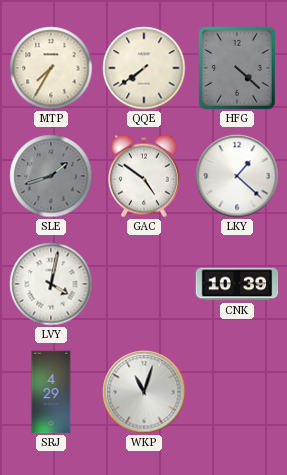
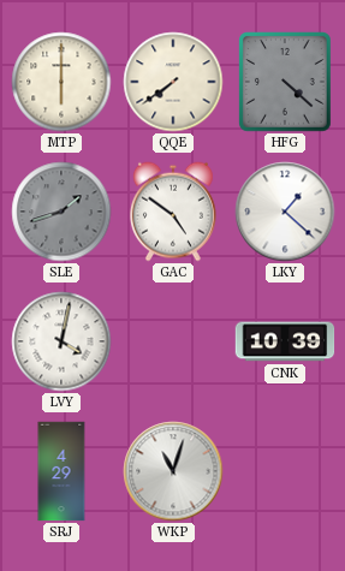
MTP: 7:35 -> 6:00
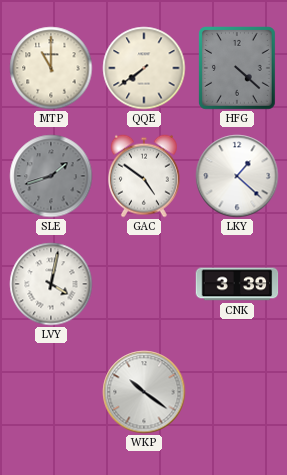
MTP: 6:00 -> 11:00
CNK: 10:39 -> 3:39
SRJ: 4:29 -> none
WKP: 11:03 -> 10:21
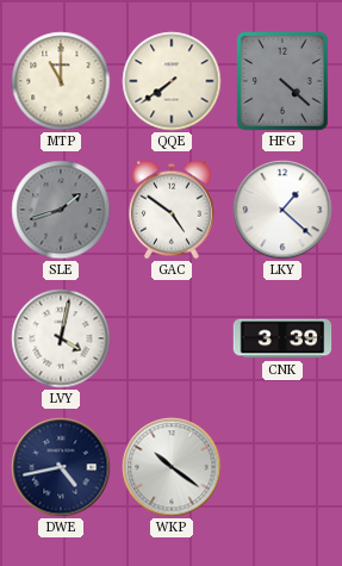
DWE: none -> 4:43
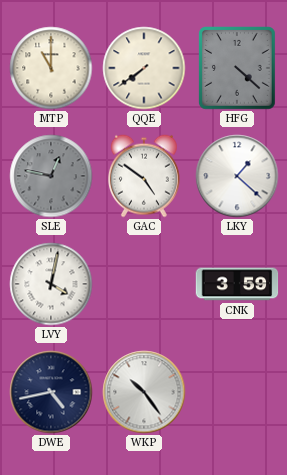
SLE: 1:42 -> 12:47
CNK: 3:39 -> 3:59
WKP: 10:21 -> 10:24
